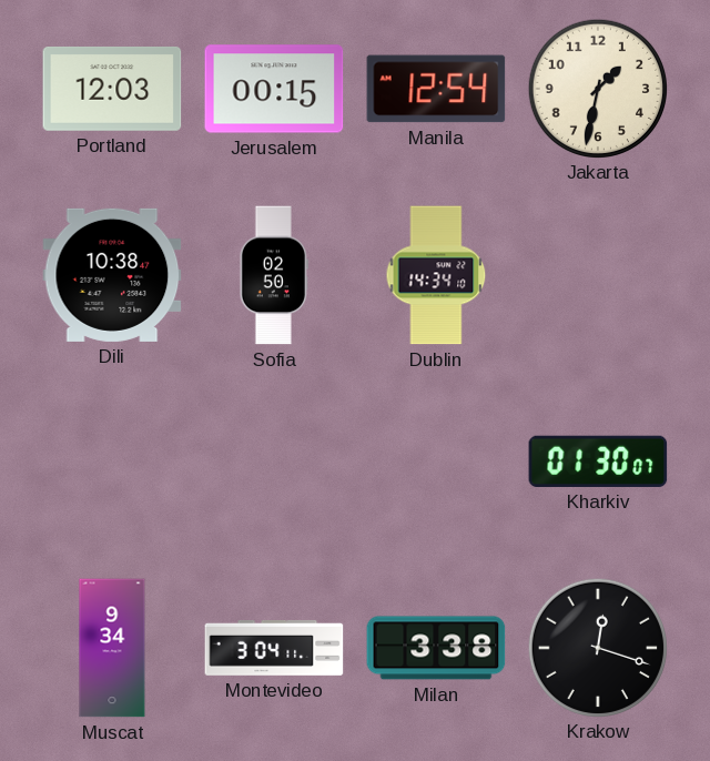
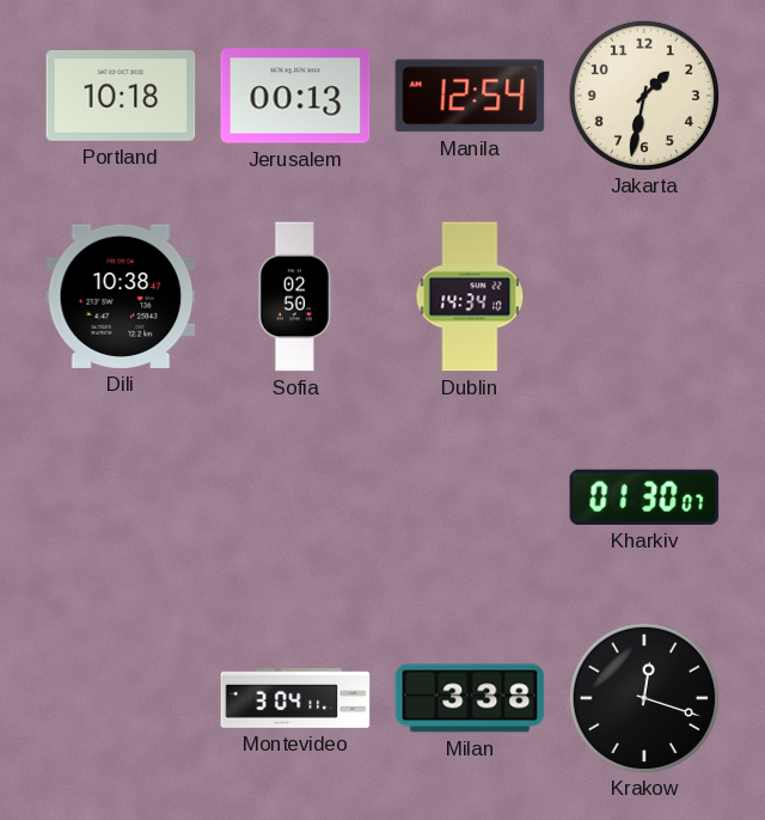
Portland: 12:03 -> 10:18
Jerusalem: 00:15 -> 00:13
Muscat: 9:34 -> none
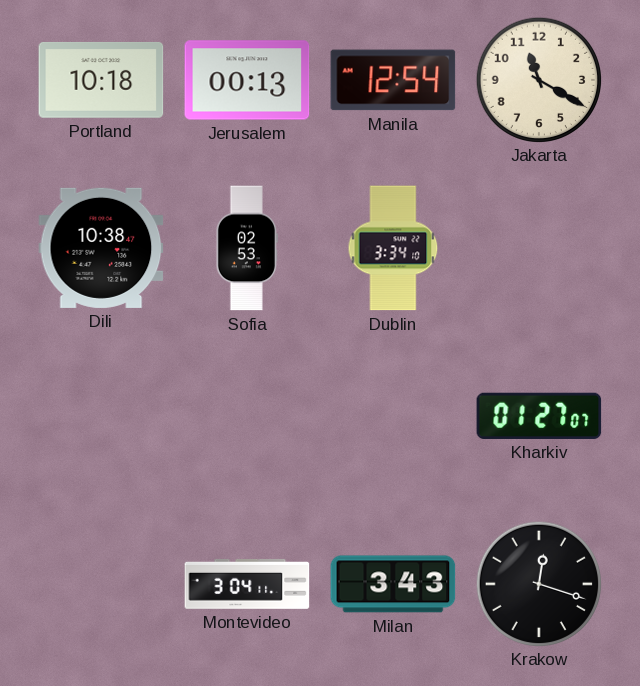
Jakarta: 1:32 -> 11:20
Sofia: 02:50 -> 02:53
Dublin: 14:34 -> 3:34
Kharkiv: 01:30 -> 01:27
Milan: 3:38 -> 3:43
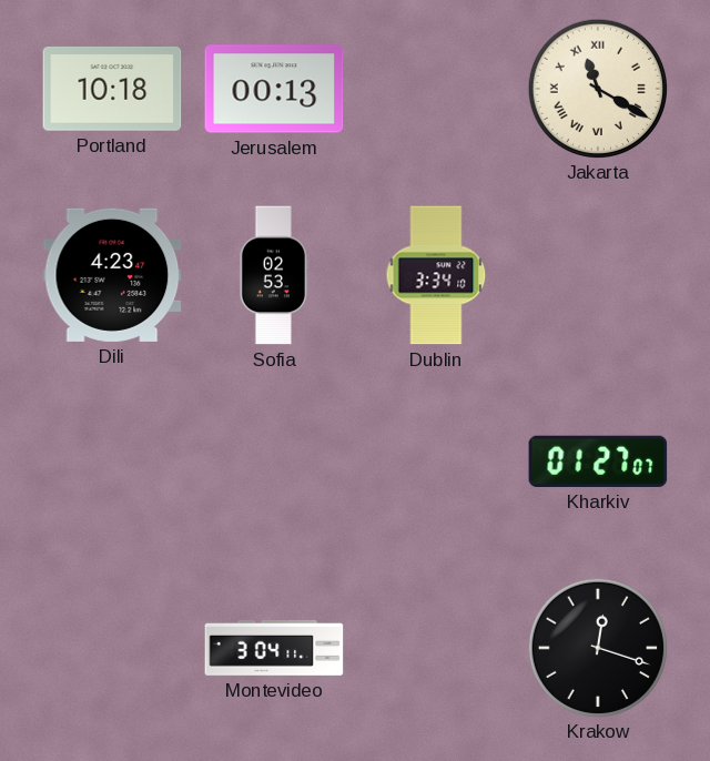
Manila: 12:54 -> none
Jakarta numerals: Arabic -> Roman
Dili: 10:38 -> 4:23
Milan: 3:43 -> none
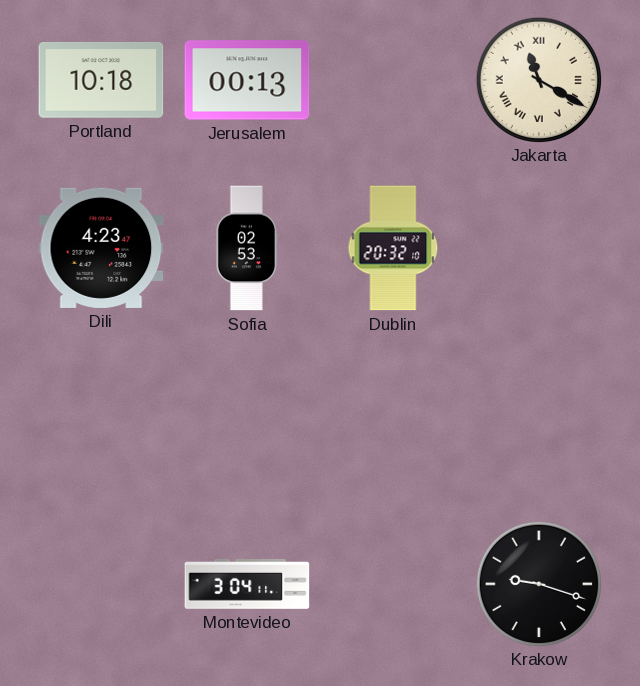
Dublin: 3:34 -> 20:32
Kharkiv: 01:27 -> none
Krakow: 12:18 -> 9:18
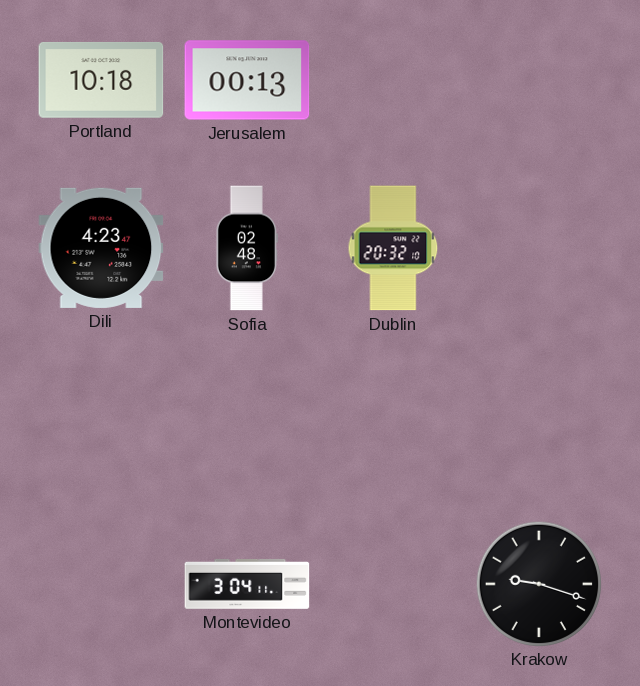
Jakarta: 11:20 -> none
Sofia: 02:53 -> 02:48
